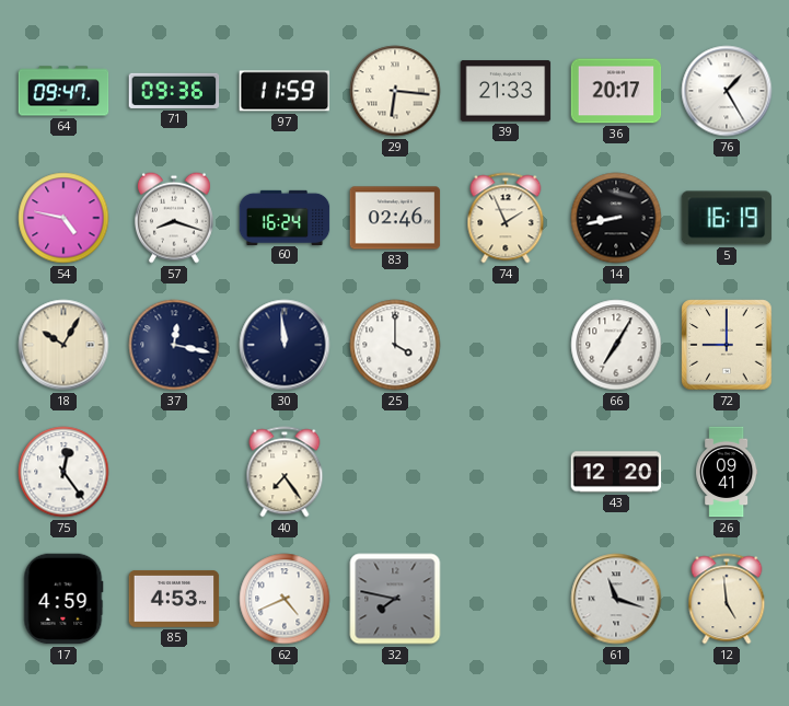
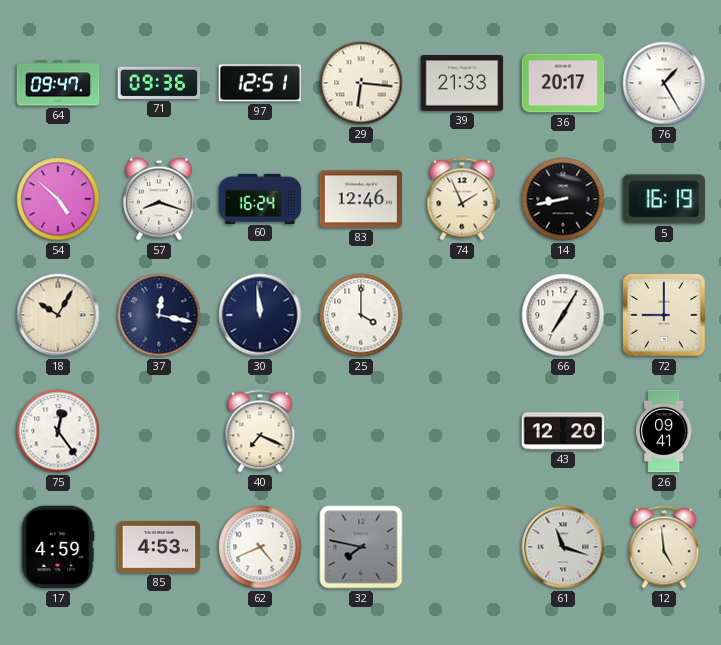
97: 11:59 -> 12:51
54: 4:47 -> 4:52
83: 02:46 -> 12:46
40: 7:24 -> 7:19
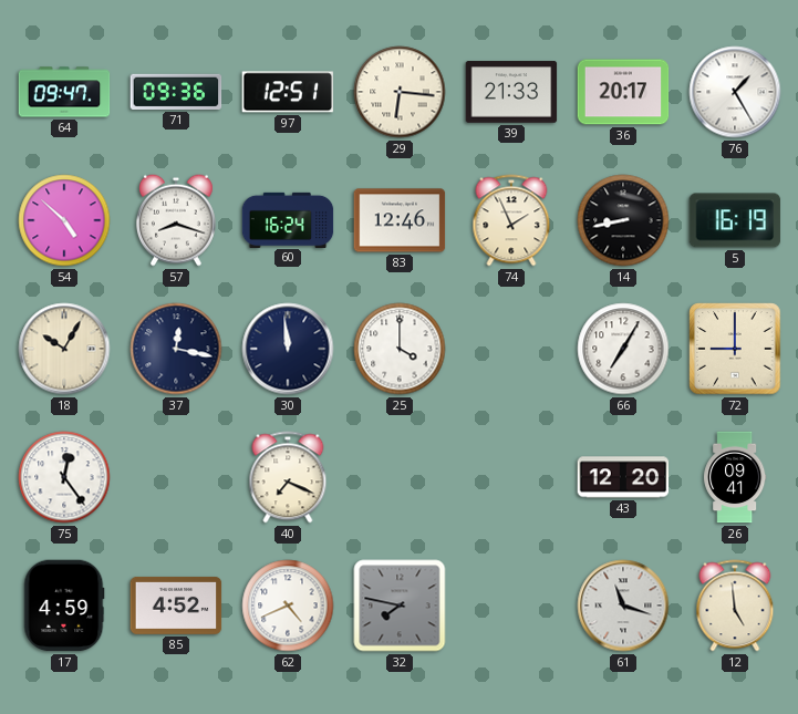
85: 4:53 -> 4:52
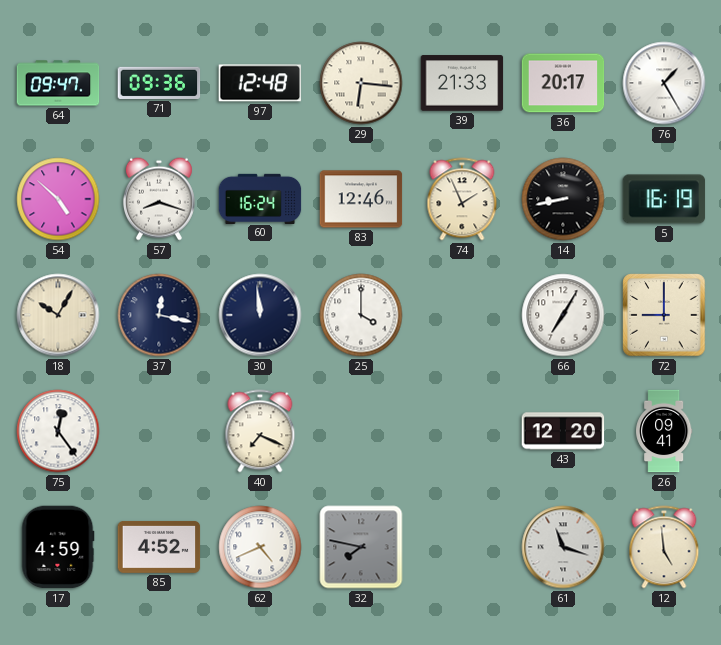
97: 12:51 -> 12:48
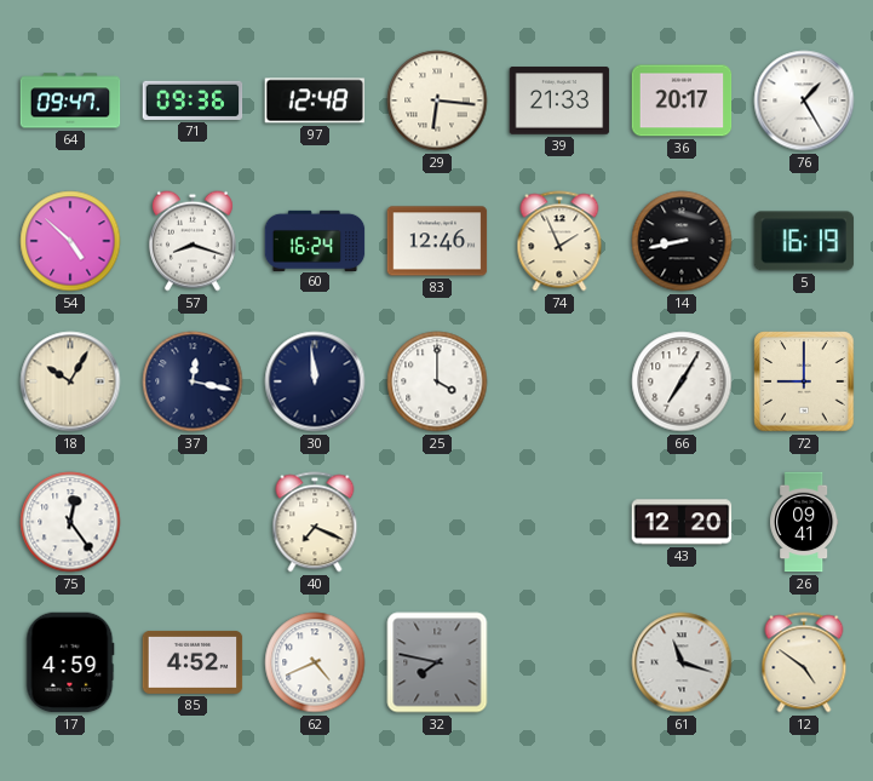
12: 4:59 -> 4:51
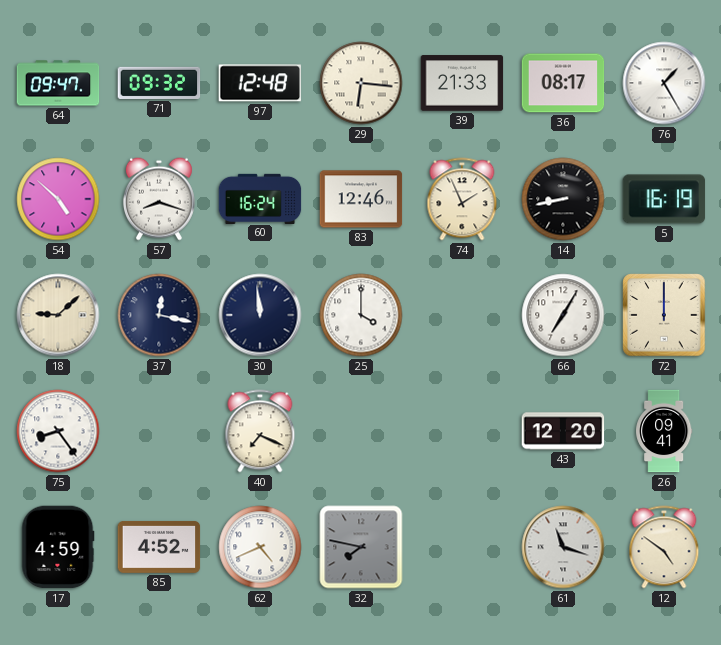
71: 09:36 -> 09:32
36: 20:17 -> 08:17
18: 10:05 -> 9:08
72: 9:00 -> 12:00
75: 12:24 -> 8:24
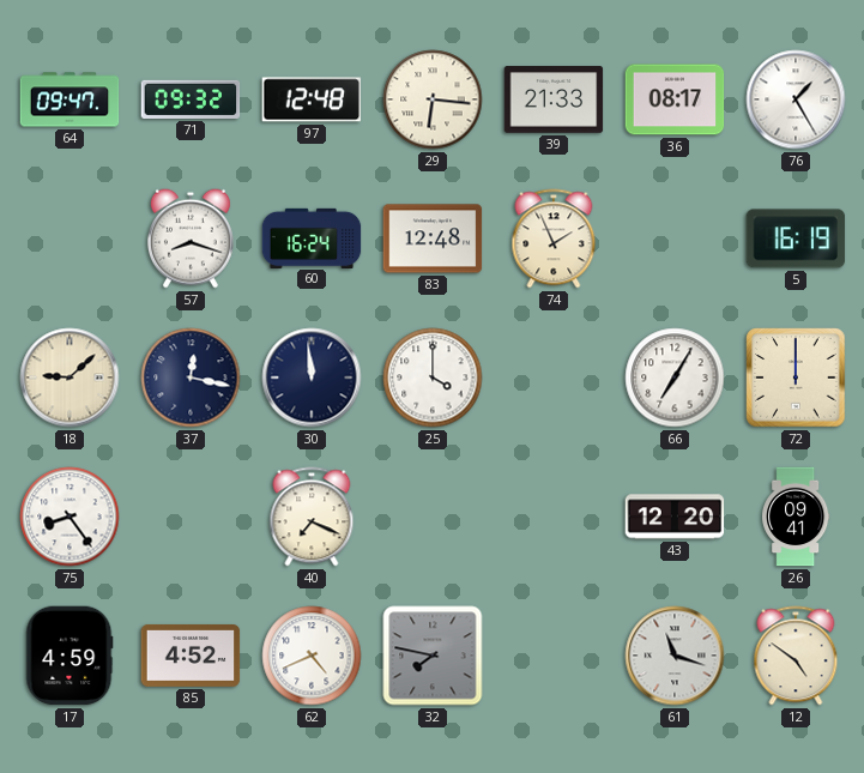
54: 4:52 -> none
83: 12:46 -> 12:48
14: 8:43 -> none
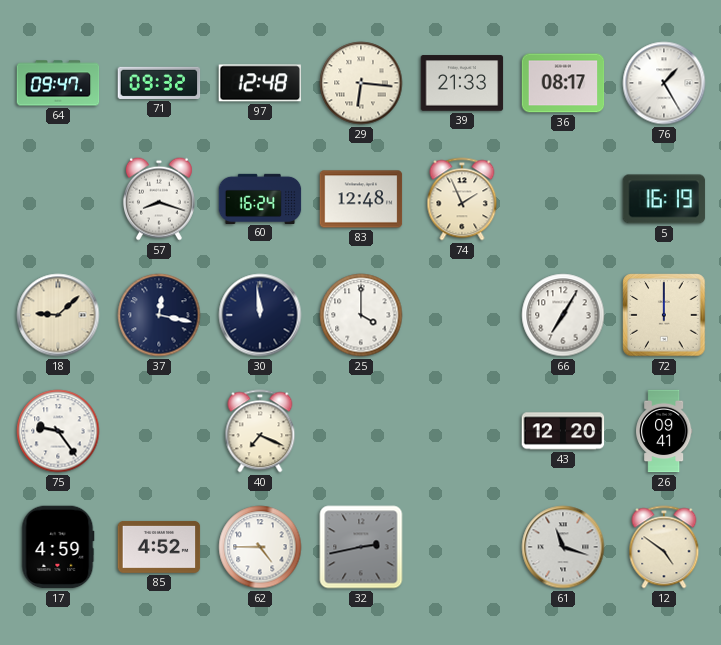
75: 8:24 -> 9:24
62: 4:41 -> 4:45
32: 7:47 -> 2:43
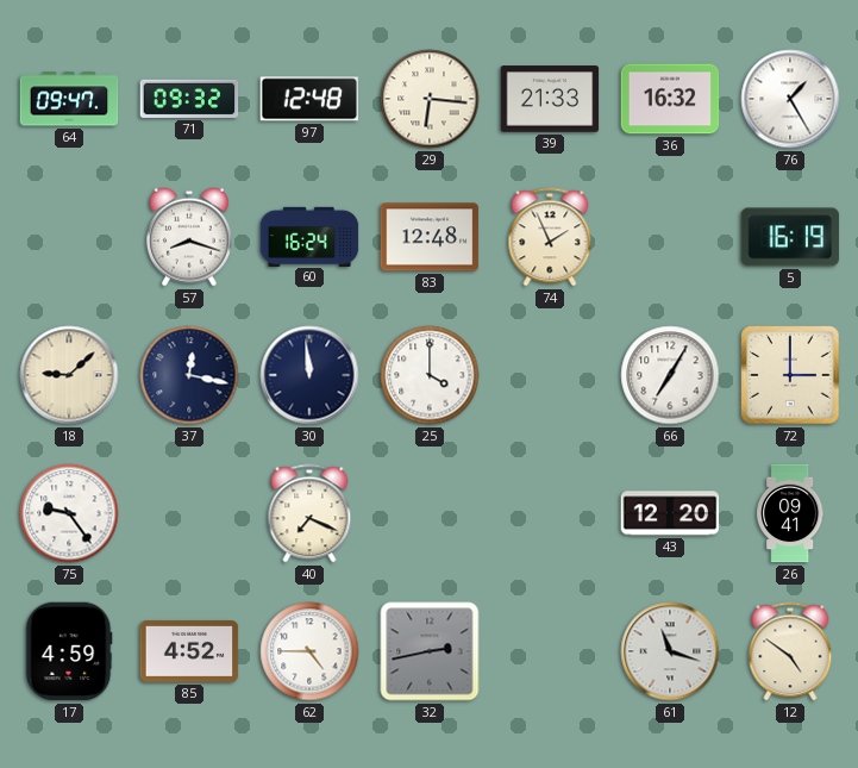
36: 08:17 -> 16:32
72: 12:00 -> 3:00
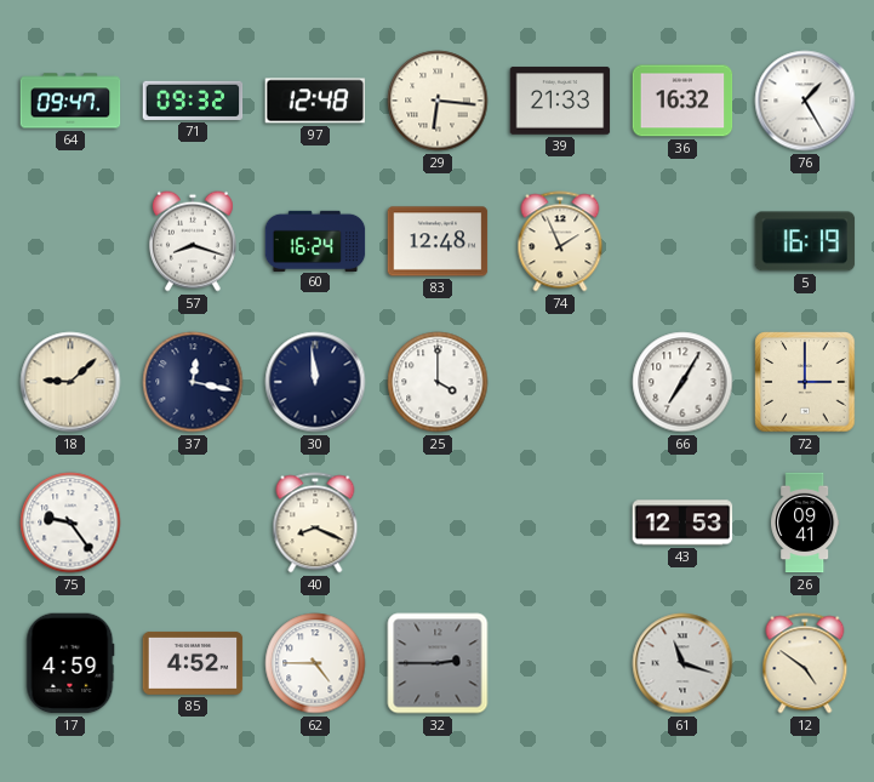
40: 7:19 -> 8:19
43: 12:20 -> 12:53
32: 2:43 -> 2:45
